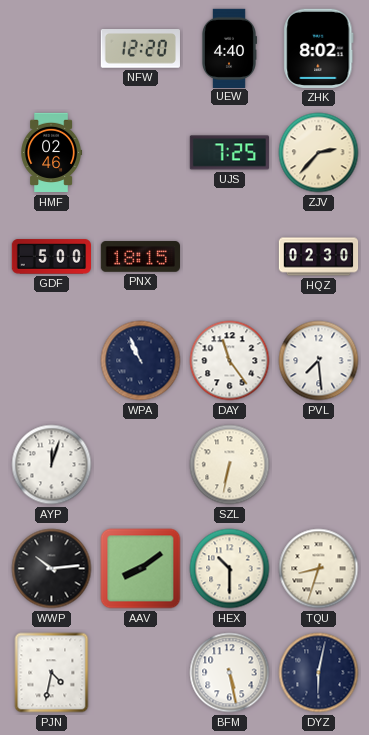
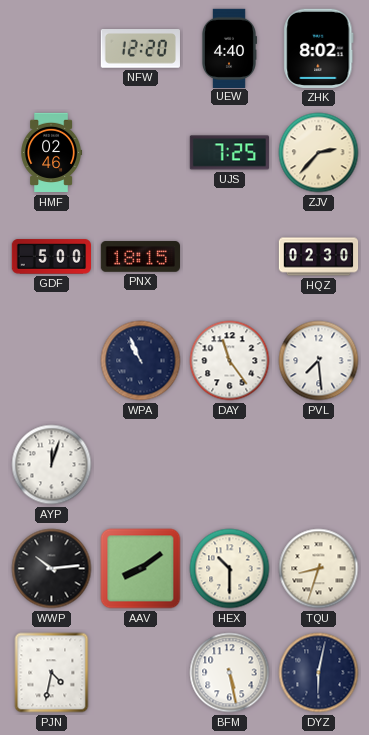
SZL: 6:32 -> none
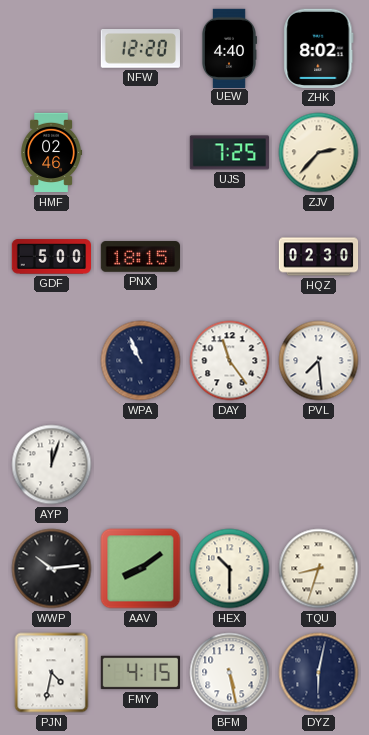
FMY: none -> 4:15
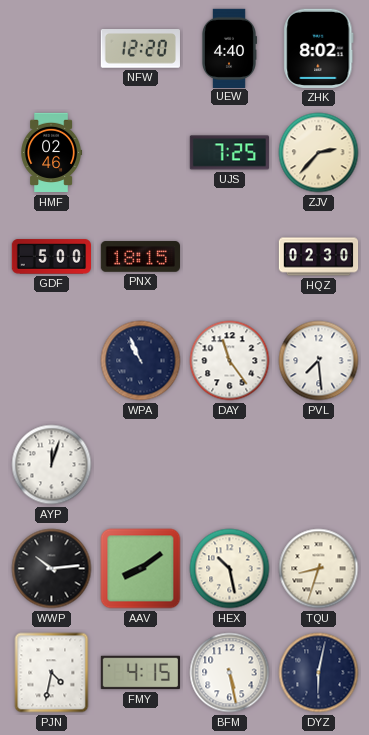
HEX: 10:30 -> 10:28
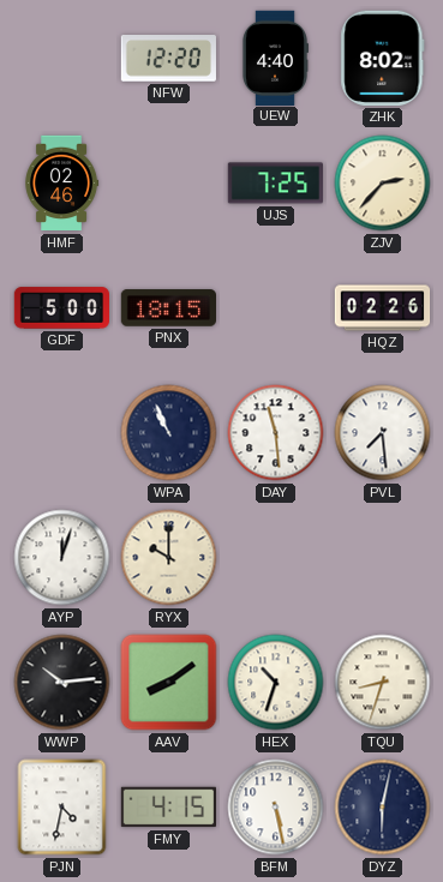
HQZ: 02:30 -> 02:26
DAY: 11:24 -> 11:29
RYX: none -> 10:00
HEX: 10:28 -> 10:33
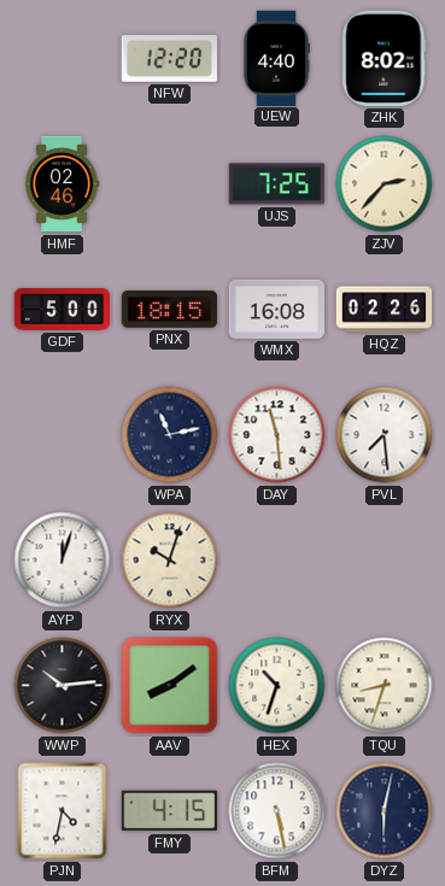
WMX: none -> 16:08
WPA: 10:56 -> 11:13
RYX: 10:00 -> 10:03
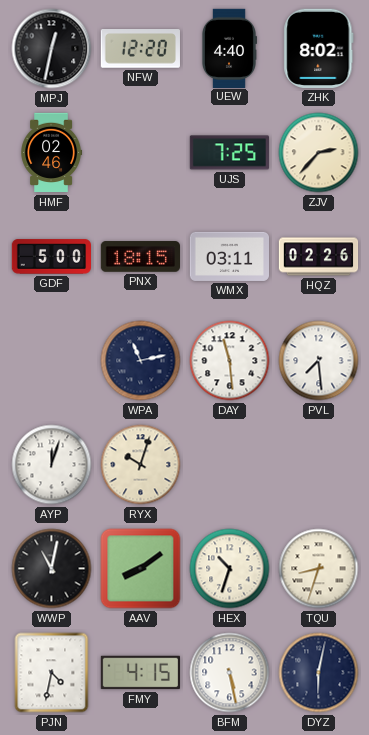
MPJ: none -> 12:32
WMX: 16:08 -> 03:11
WWP: 10:14 -> 11:02
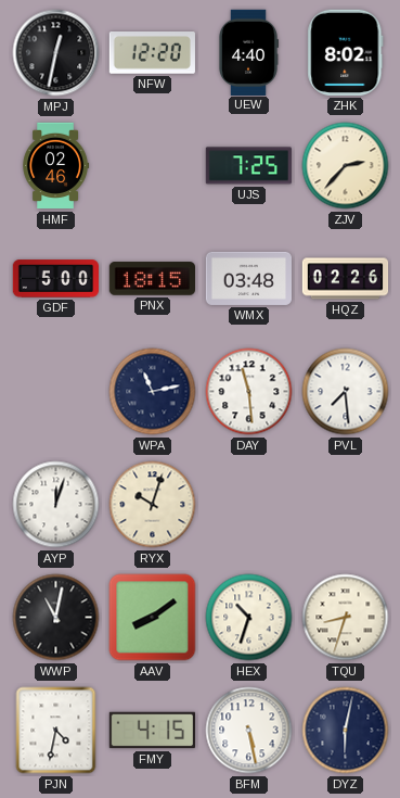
WMX: 03:11 -> 03:48
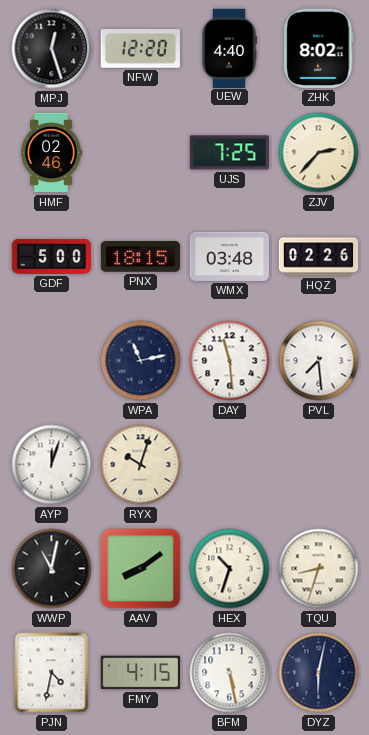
MPJ: 12:32 -> 12:27
